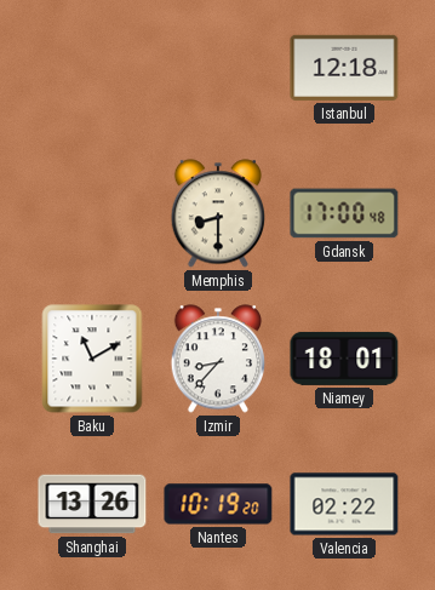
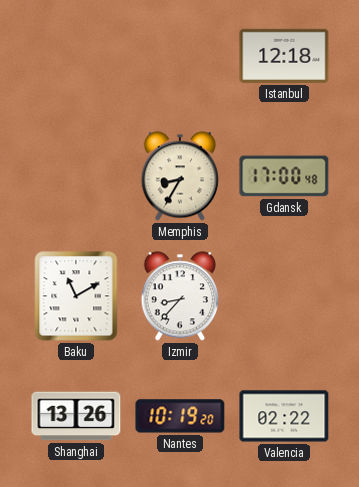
Memphis: 8:30 -> 8:35
Niamey: 18:01 -> none
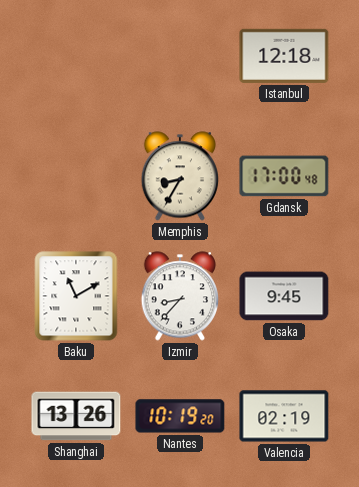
Osaka: none -> 9:45
Valencia: 02:22 -> 02:19
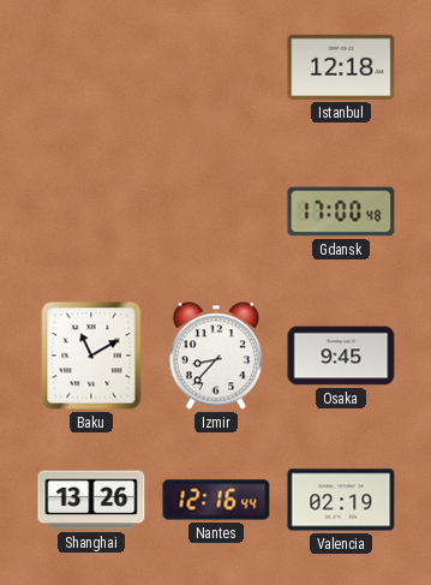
Memphis: 8:35 -> none
Nantes: 10:19 -> 12:16
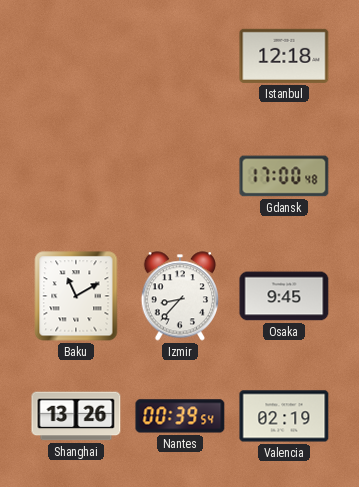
Nantes: 12:16 -> 00:39
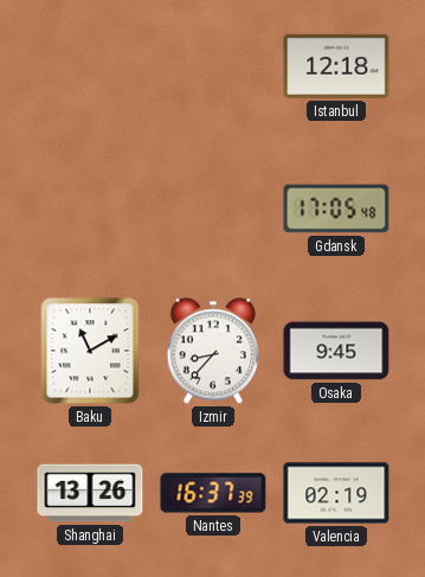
Gdansk: 17:00 -> 17:05
Nantes: 00:39 -> 16:37
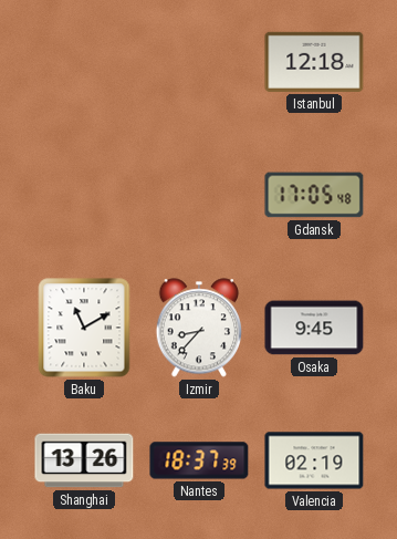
Nantes: 16:37 -> 18:37
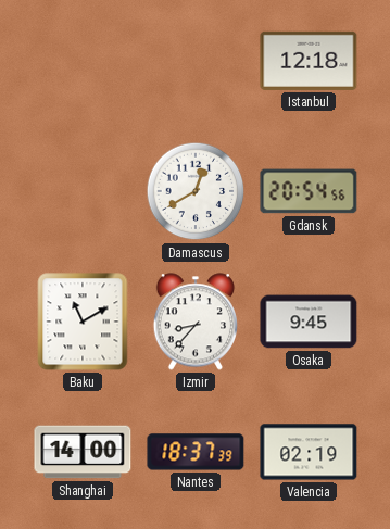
Damascus: none -> 12:40
Gdansk: 17:05 -> 20:54
Shanghai: 13:26 -> 14:00
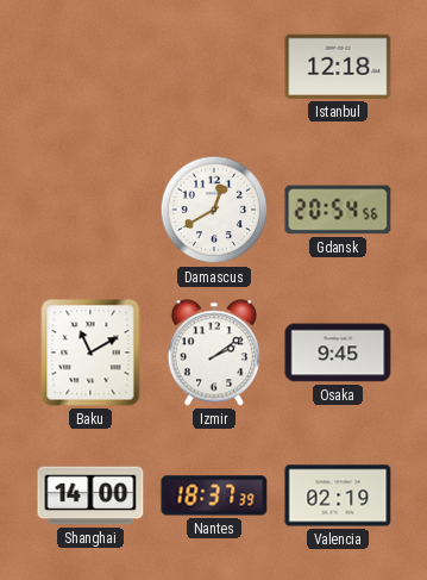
Izmir: 8:37 -> 2:09
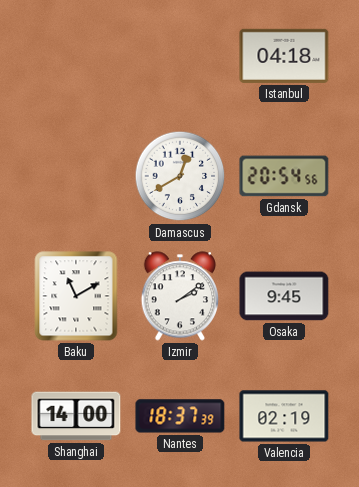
Istanbul: 12:18 -> 04:18
